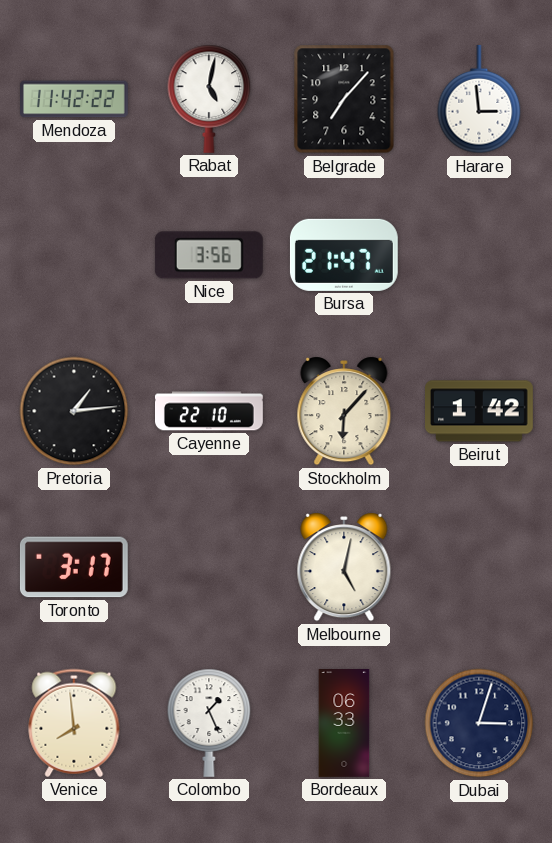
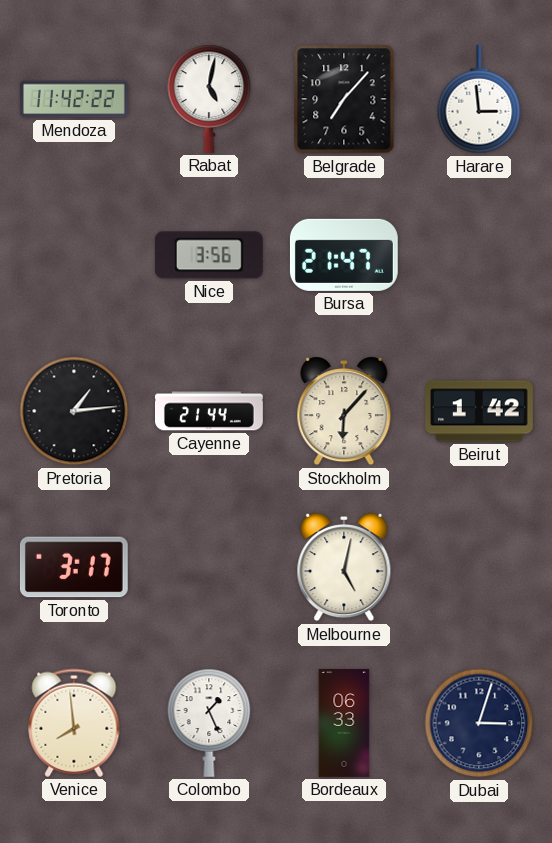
Cayenne: 22:10 -> 21:44
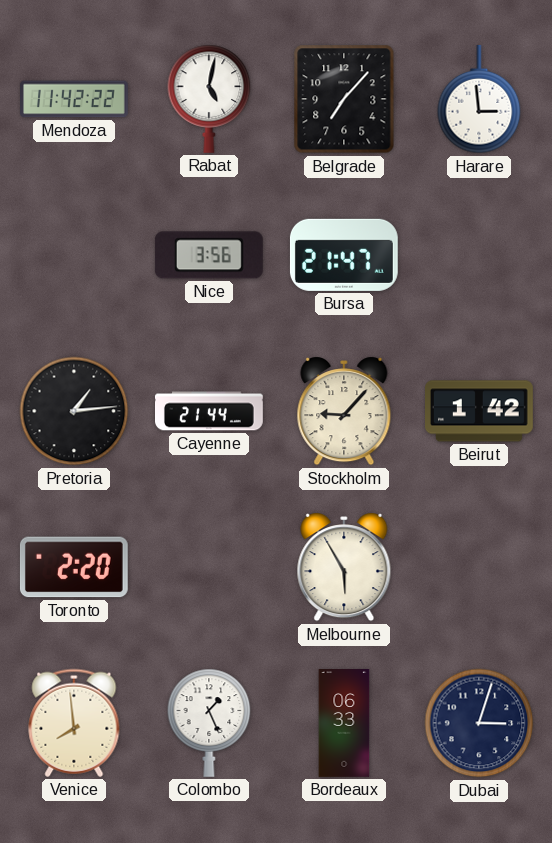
Stockholm: 6:07 -> 9:07
Toronto: 3:17 -> 2:20
Melbourne: 5:02 -> 5:55
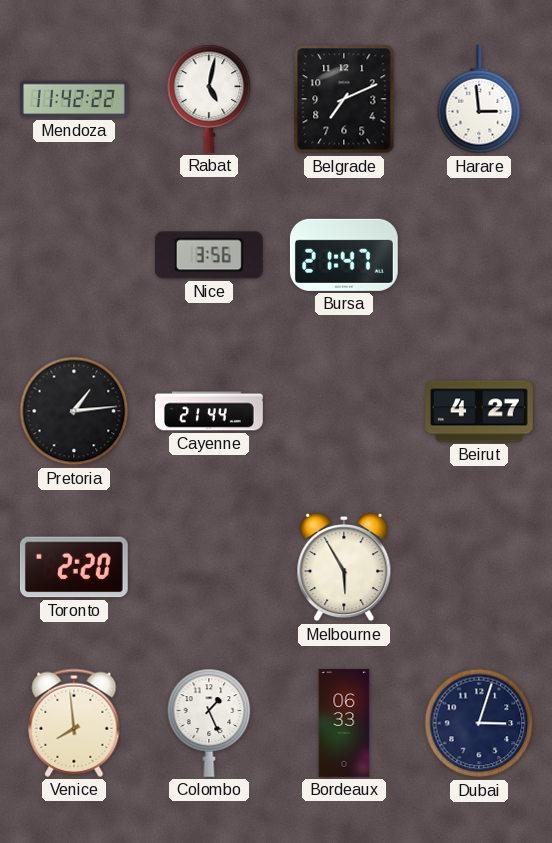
Belgrade: 7:07 -> 7:11
Stockholm: 9:07 -> none
Beirut: 1:42 -> 4:27
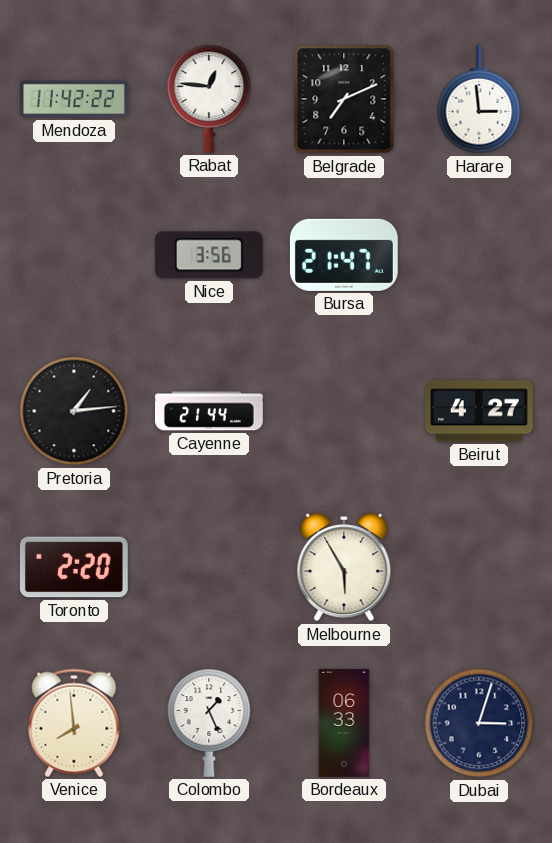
Rabat: 5:02 -> 12:46
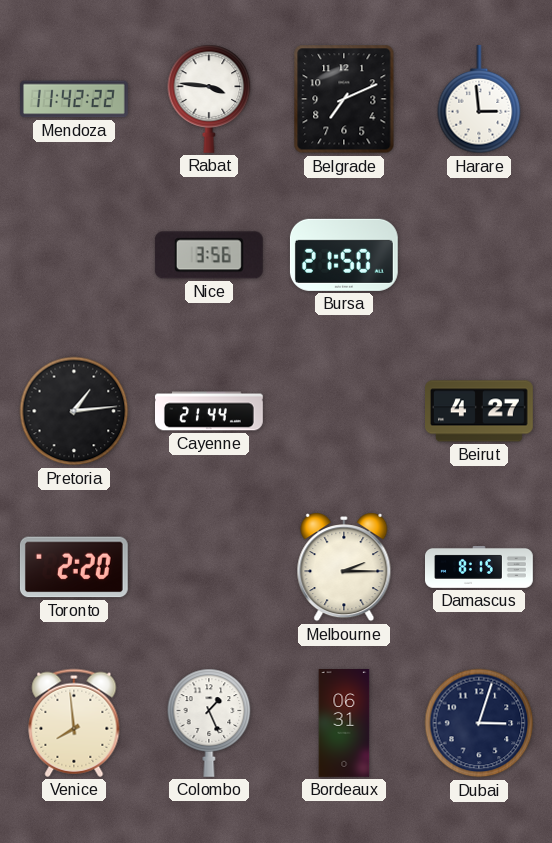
Rabat: 12:46 -> 3:46
Bursa: 21:47 -> 21:50
Melbourne: 5:55 -> 2:15
Damascus: none -> 8:15
Bordeaux: 06:33 -> 06:31
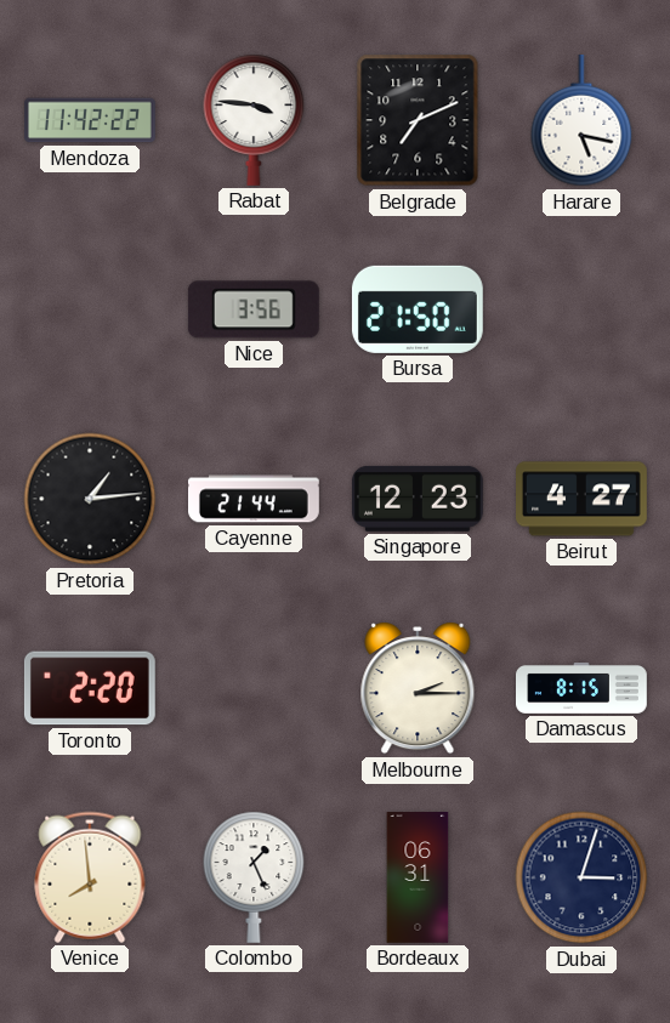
Harare: 2:59 -> 5:17
Singapore: none -> 12:23
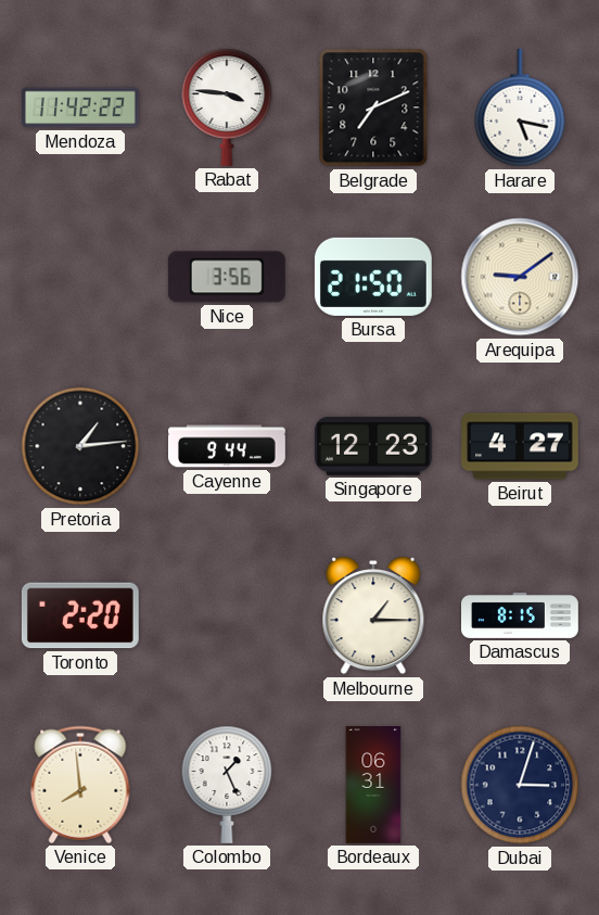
Arequipa: none -> 9:09
Cayenne: 21:44 -> 9:44
Melbourne: 2:15 -> 1:15
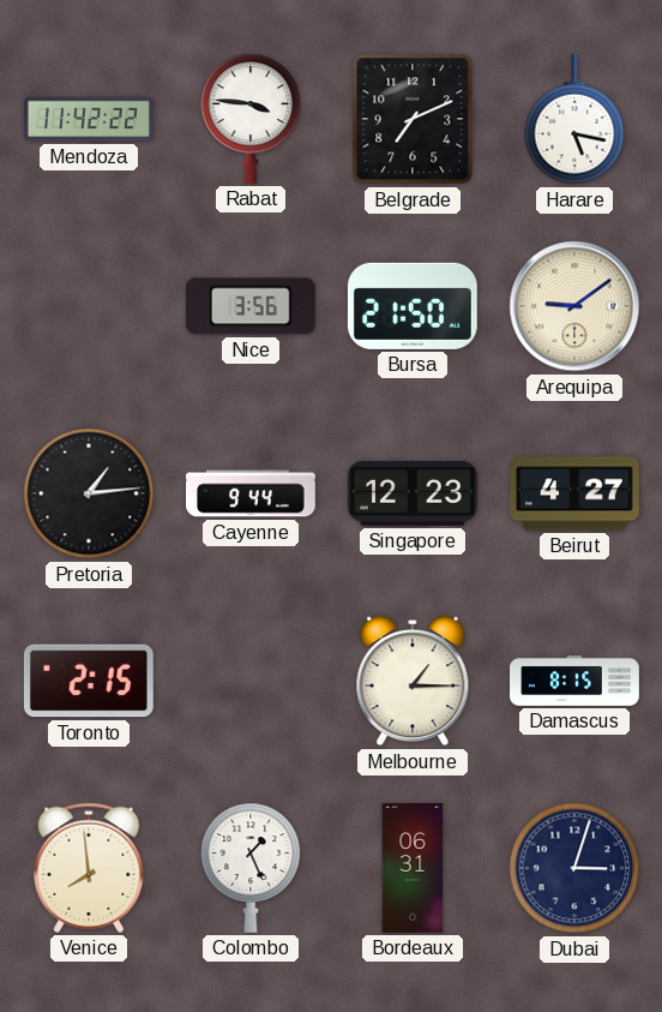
Toronto: 2:20 -> 2:15
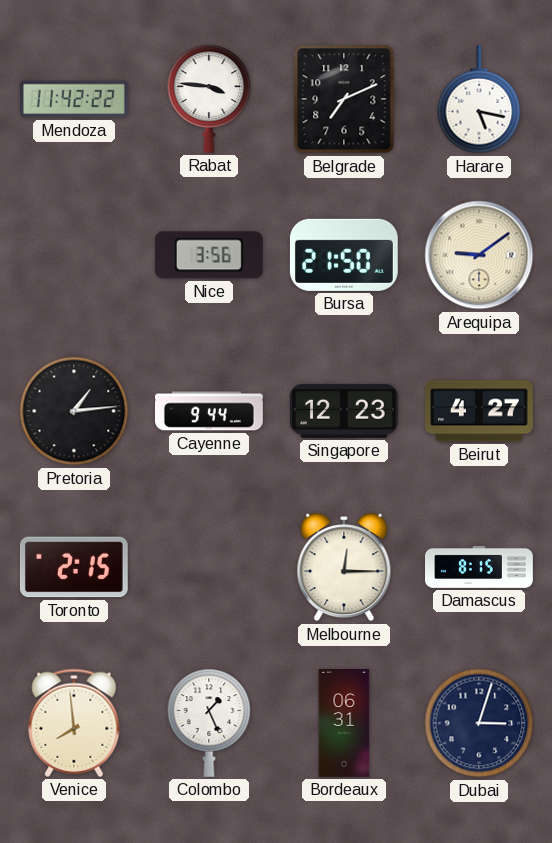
Melbourne: 1:15 -> 12:15
